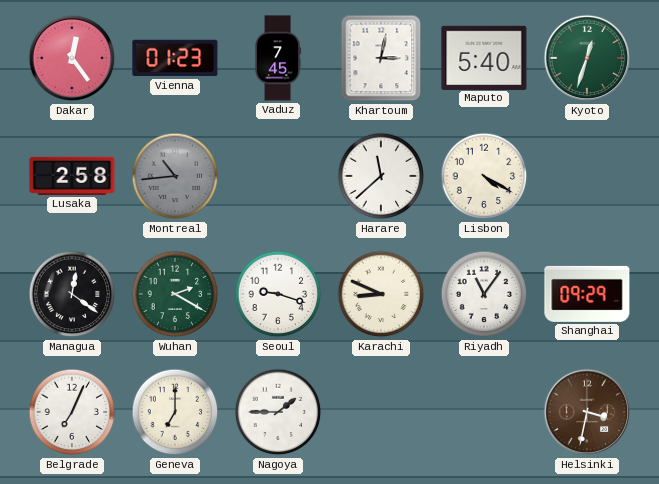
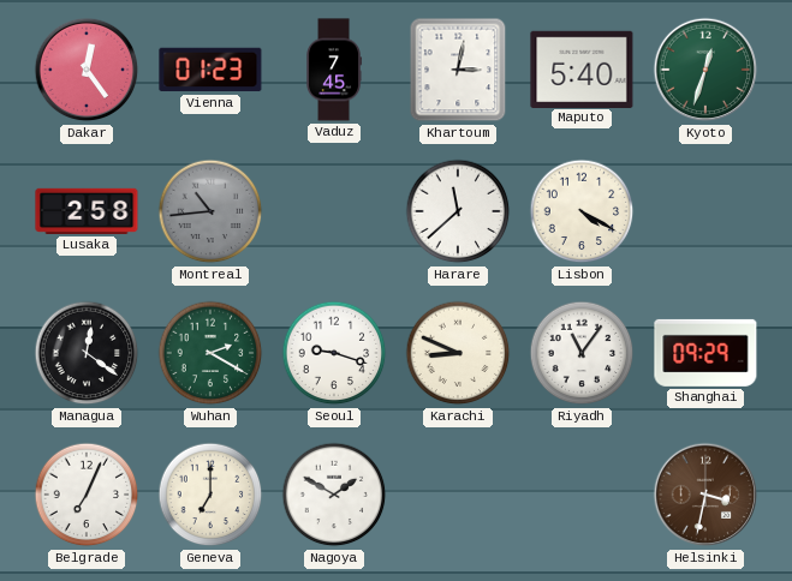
Nagoya: 1:45 -> 1:50
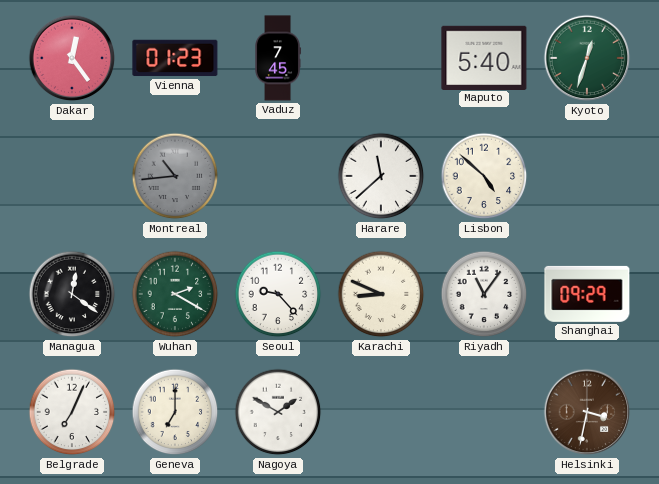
Khartoum: 3:02 -> none
Lusaka: 2:58 -> none
Lisbon: 4:20 -> 4:52
Seoul: 9:18 -> 9:23
